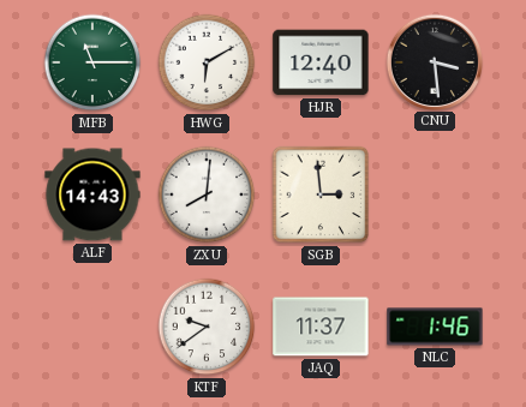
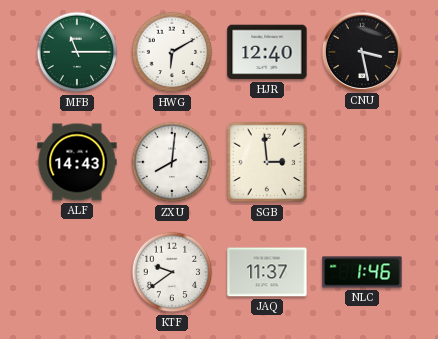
CNU: 3:29 -> 3:28
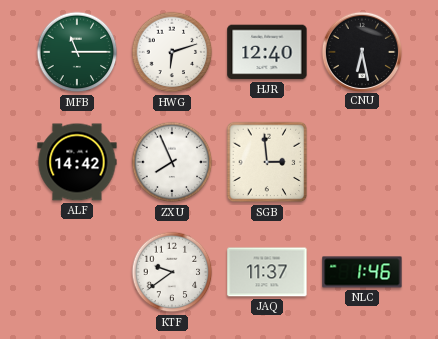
HWG: 6:10 -> 6:12
CNU: 3:28 -> 6:28
ALF: 14:43 -> 14:42
ZXU: 8:01 -> 7:56
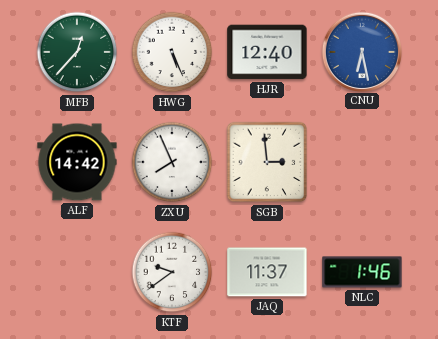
MFB: 11:15 -> 12:37
HWG: 6:12 -> 5:26
CNU dial: black -> blue
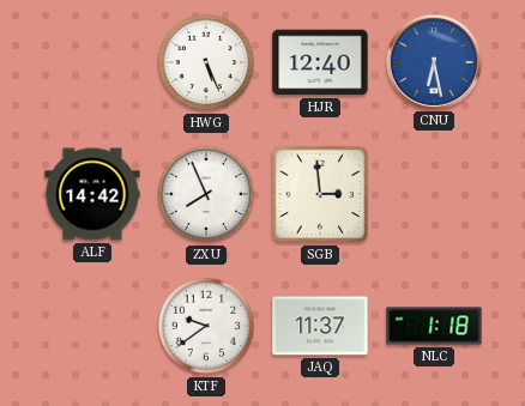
MFB: 12:37 -> none
NLC: 1:46 -> 1:18
